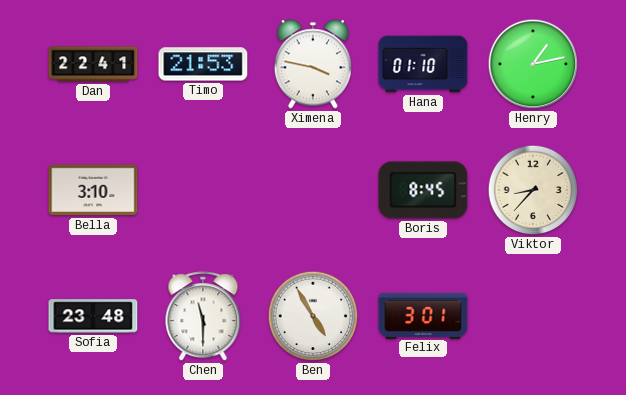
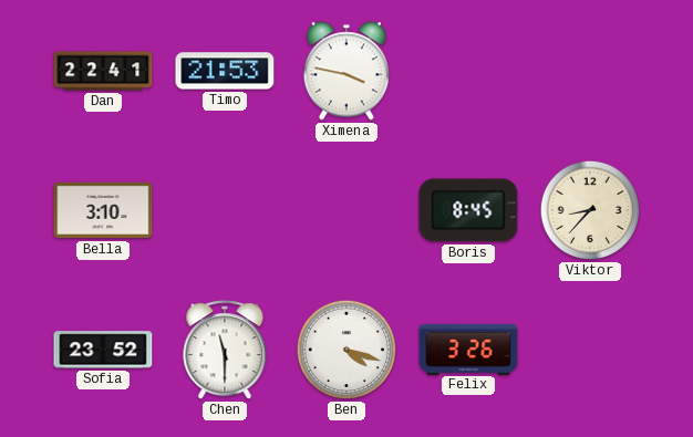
Hana: 01:10 -> none
Henry: 1:13 -> none
Sofia: 23:48 -> 23:52
Ben: 4:55 -> 4:18
Felix: 3:01 -> 3:26
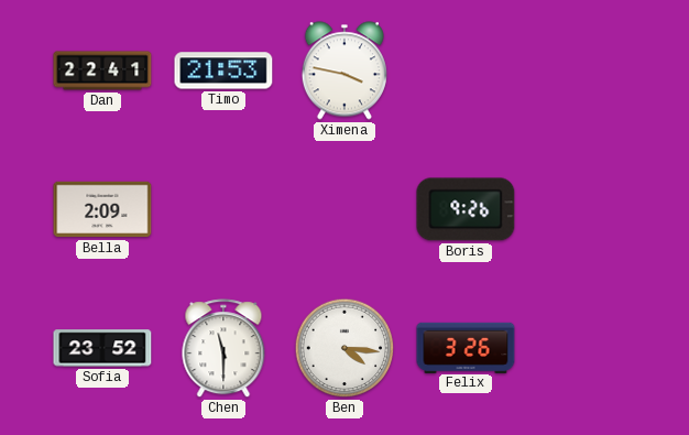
Bella: 3:10 -> 2:09
Boris: 8:45 -> 9:26
Viktor: 8:37 -> none
Ben: 4:18 -> 4:16
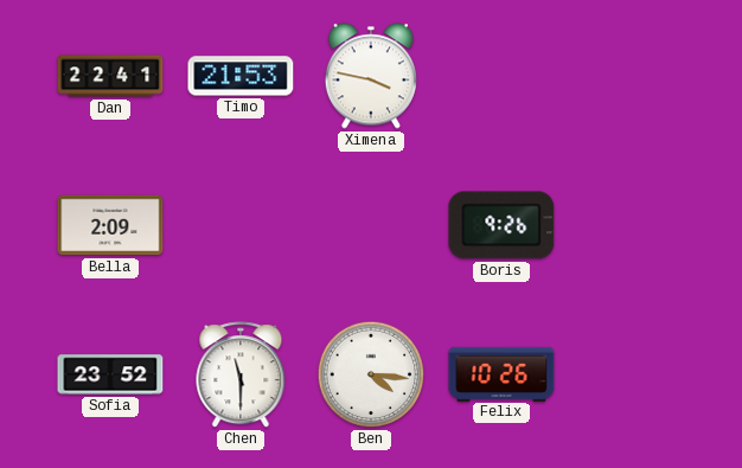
Felix: 3:26 -> 10:26
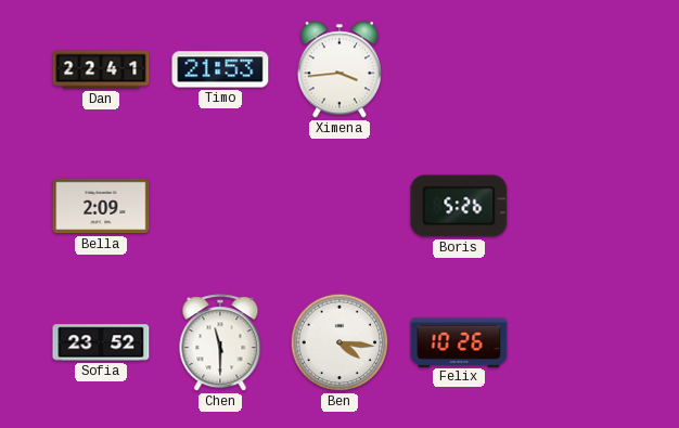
Ximena: 3:47 -> 3:44
Boris: 9:26 -> 5:26
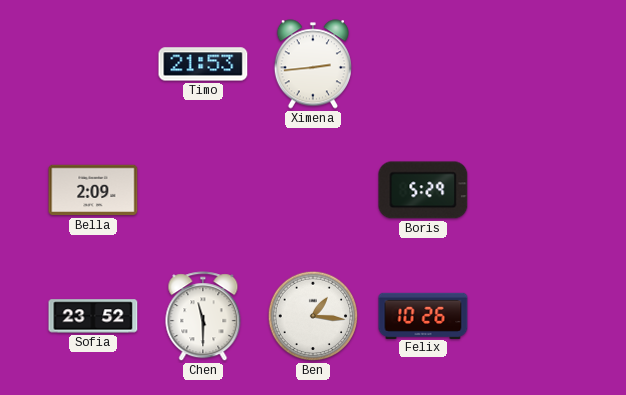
Dan: 22:41 -> none
Ximena: 3:44 -> 2:44
Boris: 5:26 -> 5:29
Ben: 4:16 -> 1:16
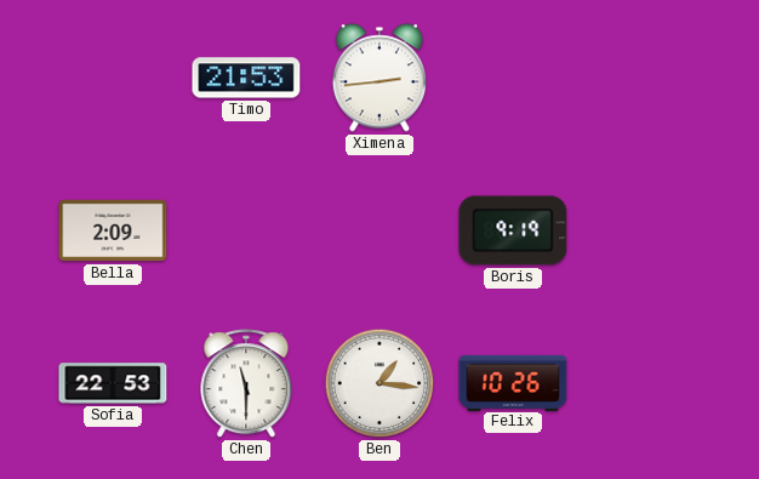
Boris: 5:29 -> 9:19
Sofia: 23:52 -> 22:53
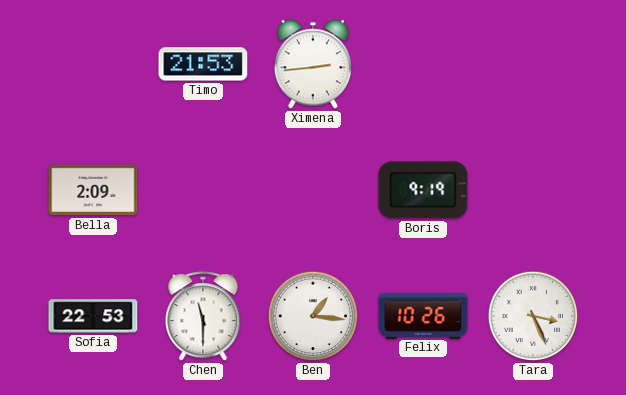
Tara: none -> 3:26
